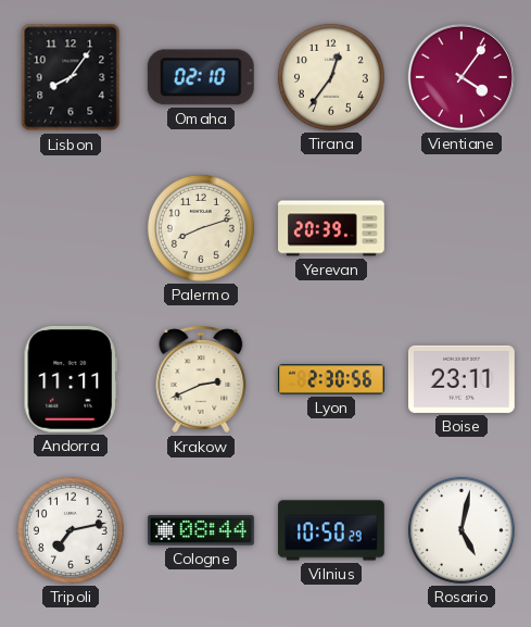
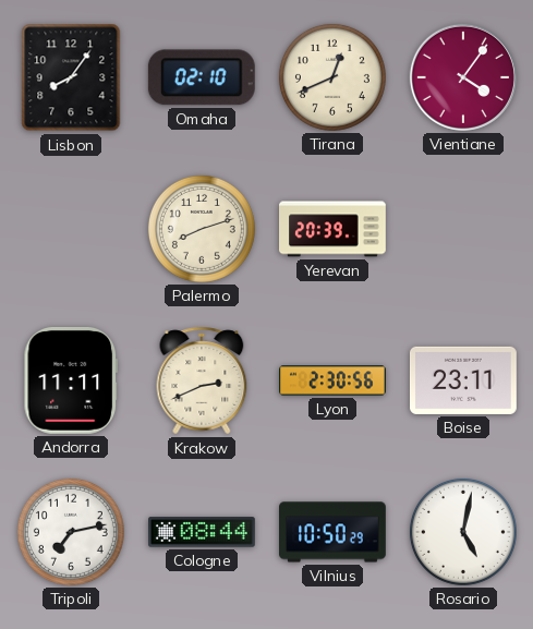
Tirana: 12:36 -> 12:41
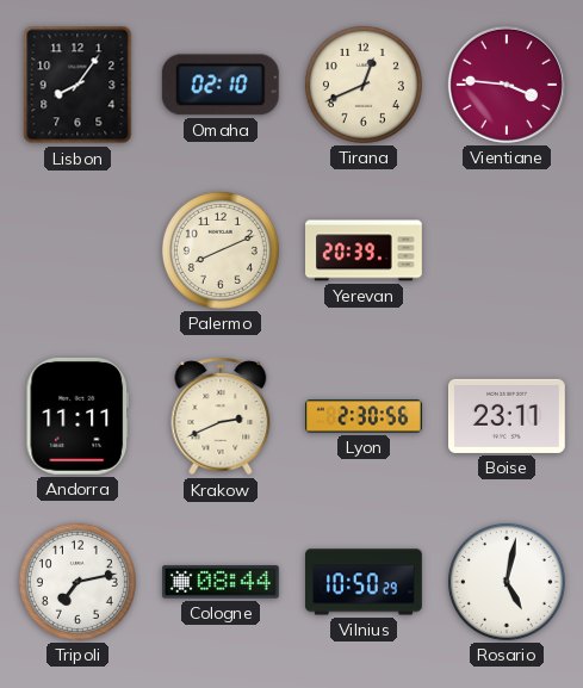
Vientiane: 4:06 -> 3:46
Palermo: 8:12 -> 8:11
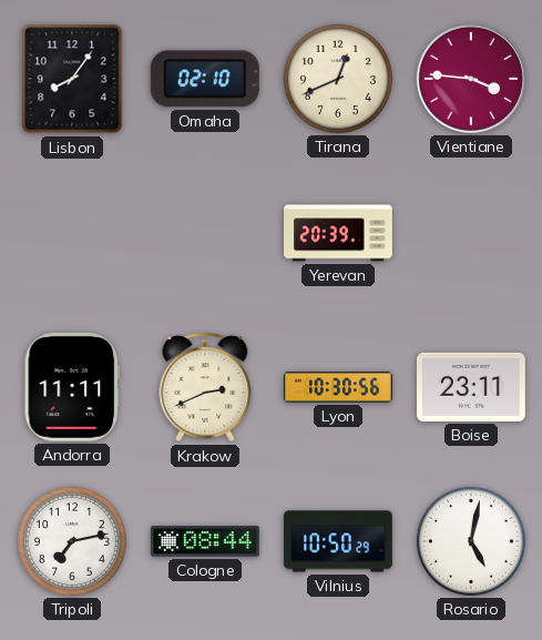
Palermo: 8:11 -> none
Lyon: 2:30 -> 10:30
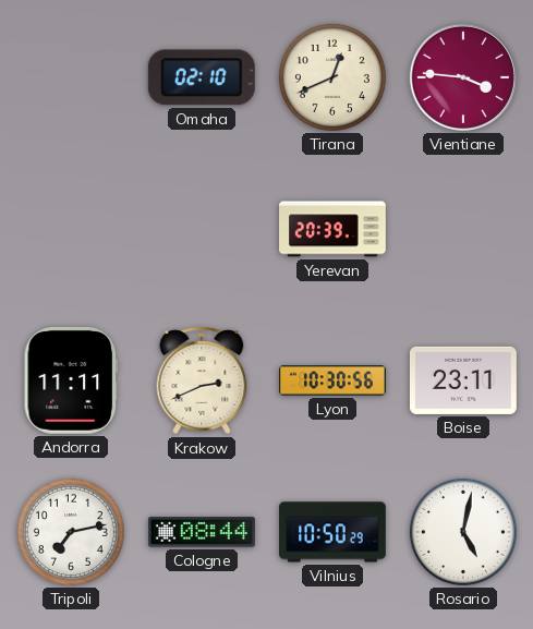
Lisbon: 8:06 -> none
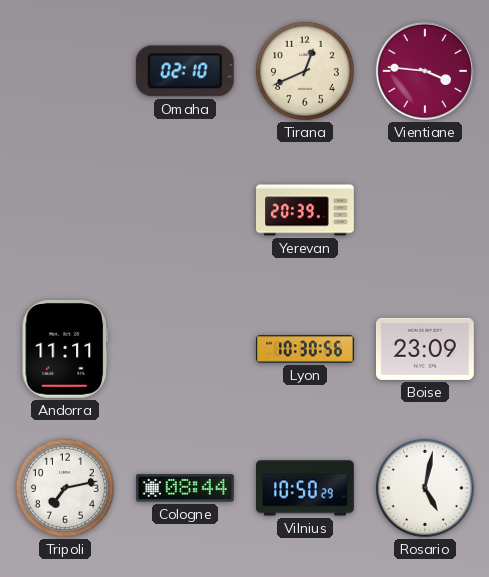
Krakow: 2:41 -> none
Boise: 23:11 -> 23:09
